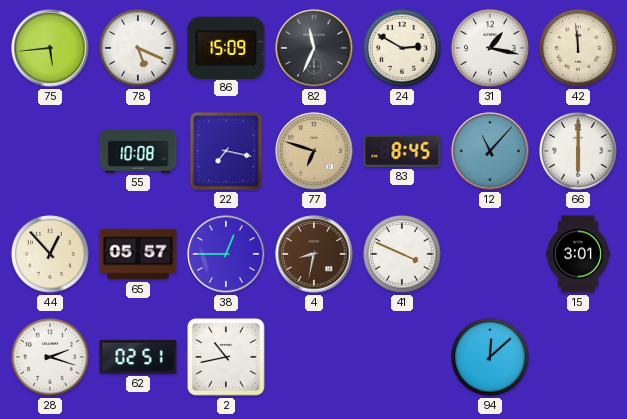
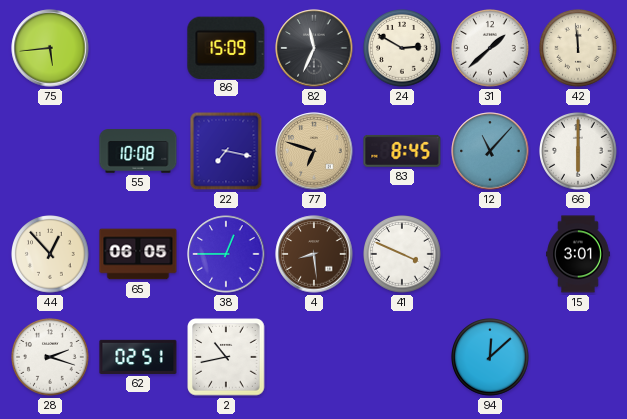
78: 5:19 -> none
31: 1:17 -> 1:38
65: 05:57 -> 06:05
4: 8:32 -> 8:29
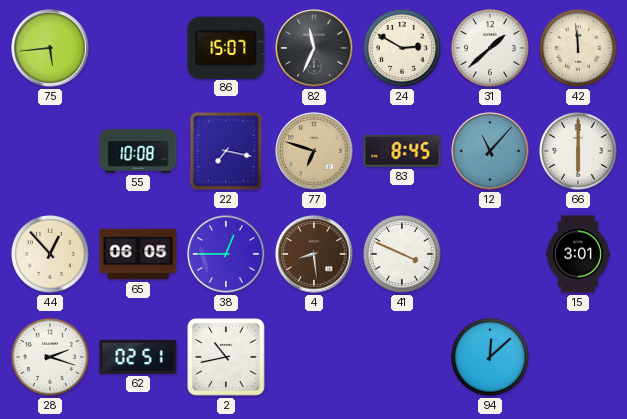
86: 15:09 -> 15:07
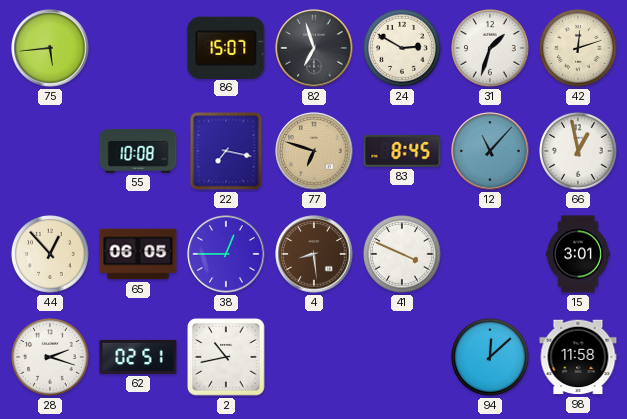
82: 11:34 -> 6:57
31: 1:38 -> 1:33
42: 11:59 -> 12:12
66: 6:00 -> 12:58
98: none -> 11:58
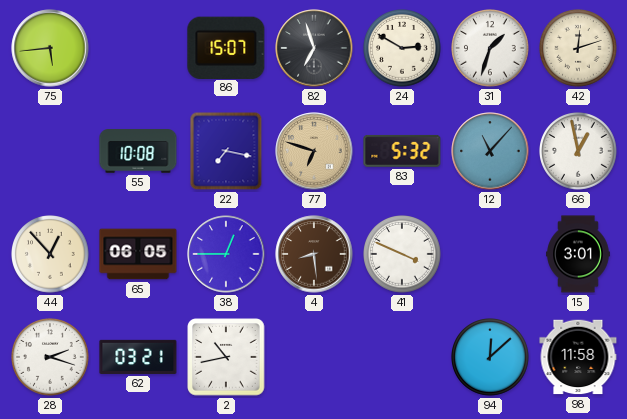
83: 8:45 -> 5:32
62: 02:51 -> 03:21
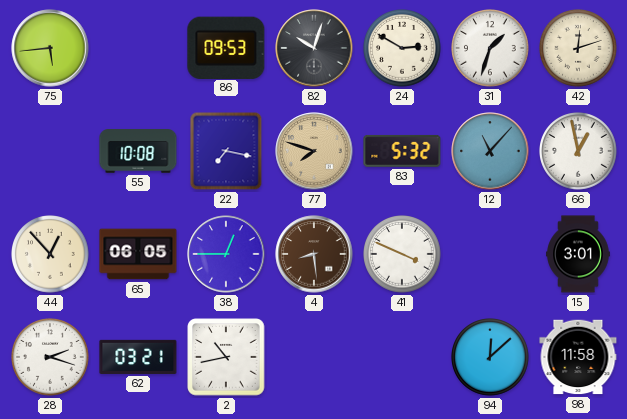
86: 15:07 -> 09:53
82: 6:57 -> 10:03
77: 6:48 -> 7:48
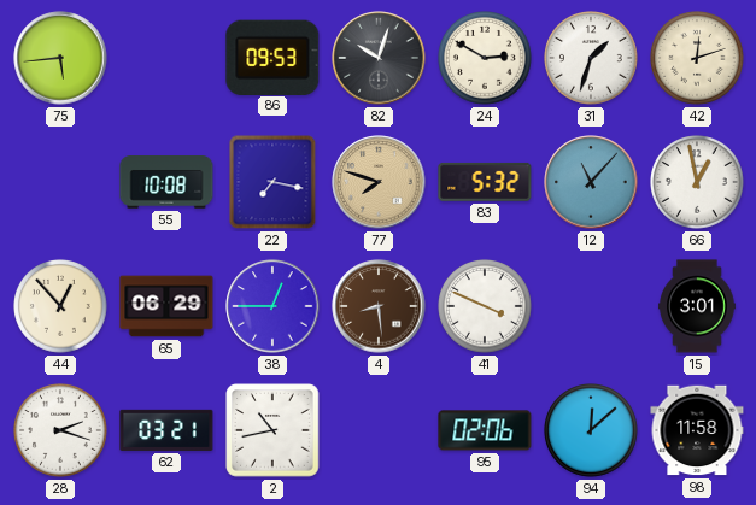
65: 06:05 -> 06:29
95: none -> 02:06
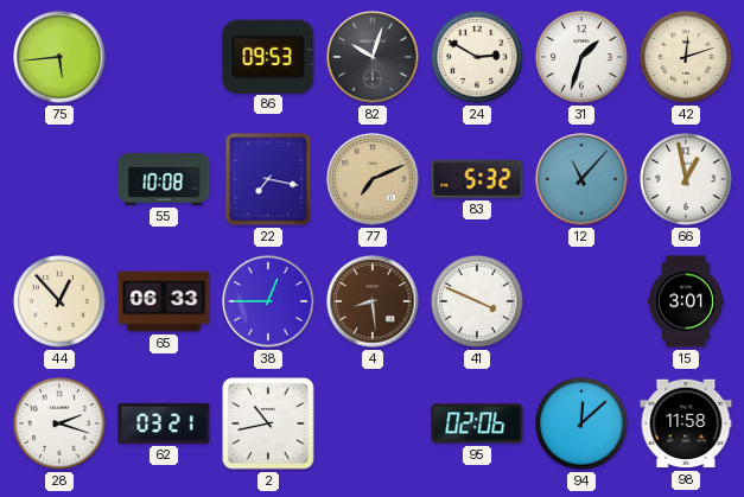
77: 7:48 -> 7:11
65: 06:29 -> 06:33
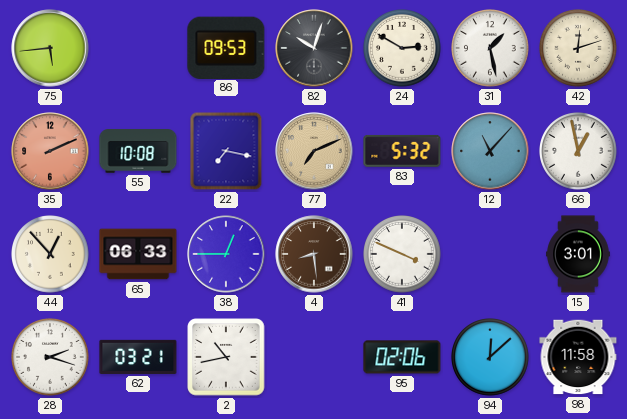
31: 1:33 -> 1:28
35: none -> 2:11
